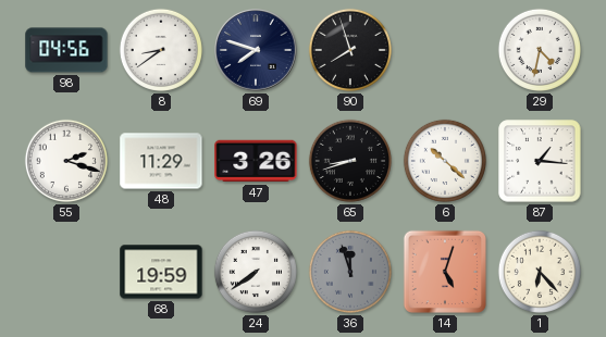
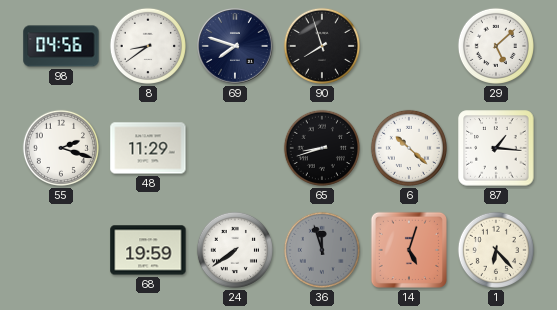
29: 4:32 -> 5:08
47: 3:26 -> none
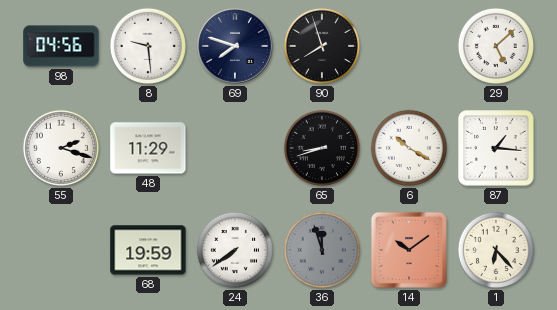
8: 8:39 -> 9:29
6: 10:22 -> 10:20
14: 5:03 -> 10:09
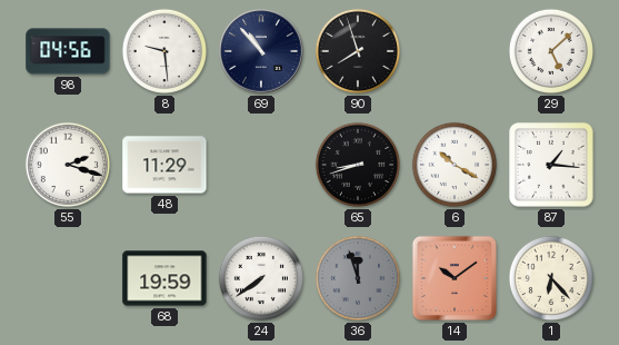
69: 7:48 -> 10:53
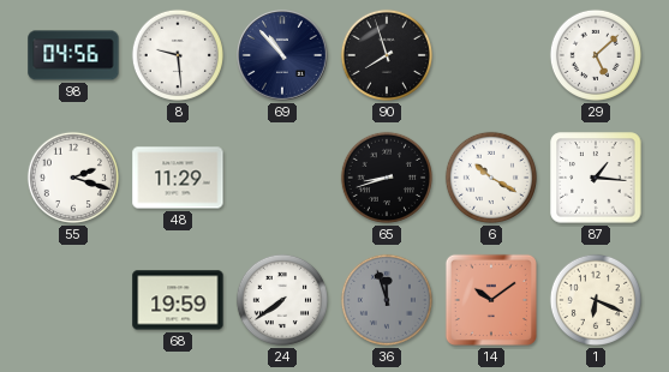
1: 6:23 -> 6:19
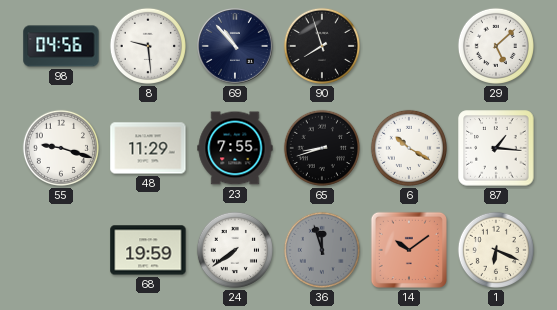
55: 2:18 -> 9:18
23: none -> 7:55
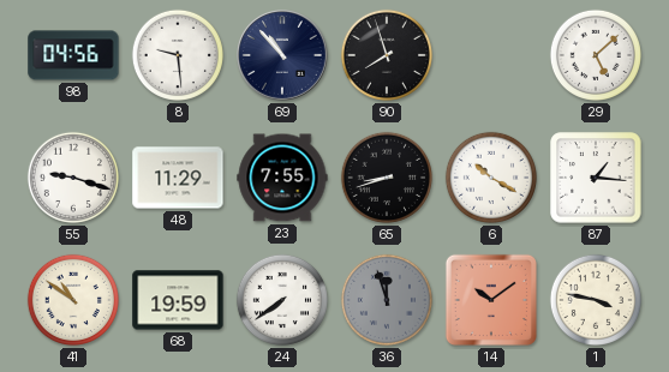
41: none -> 10:51
1: 6:19 -> 3:47
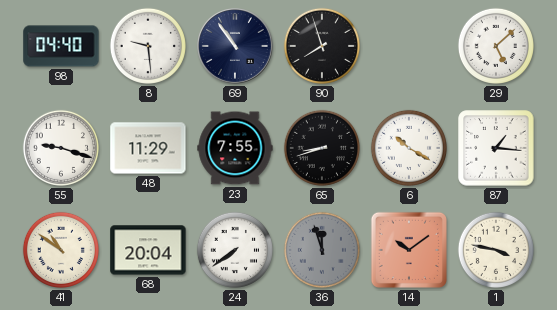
98: 04:56 -> 04:40
69: 10:53 -> 10:54
68: 19:59 -> 20:04
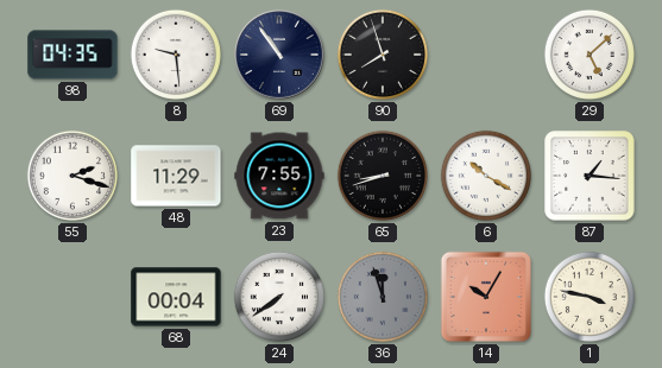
98: 04:40 -> 04:35
55: 9:18 -> 2:18
41: 10:51 -> none
68: 20:04 -> 00:04
14: 10:09 -> 10:05
